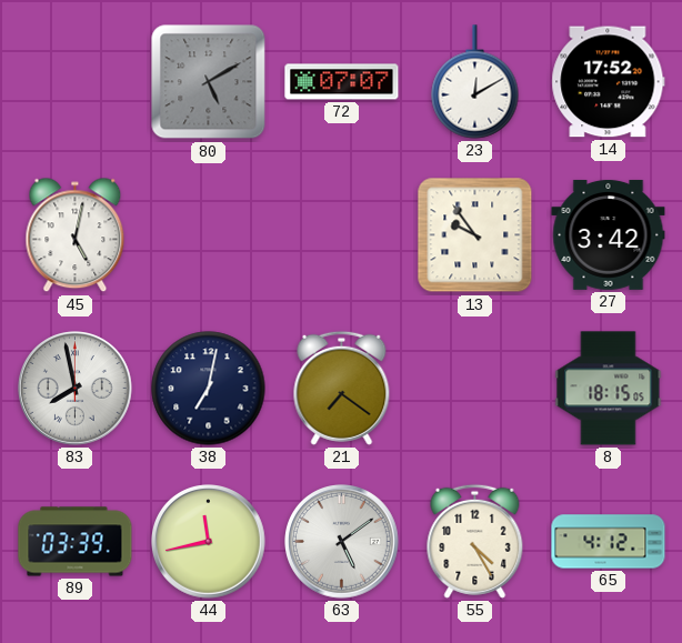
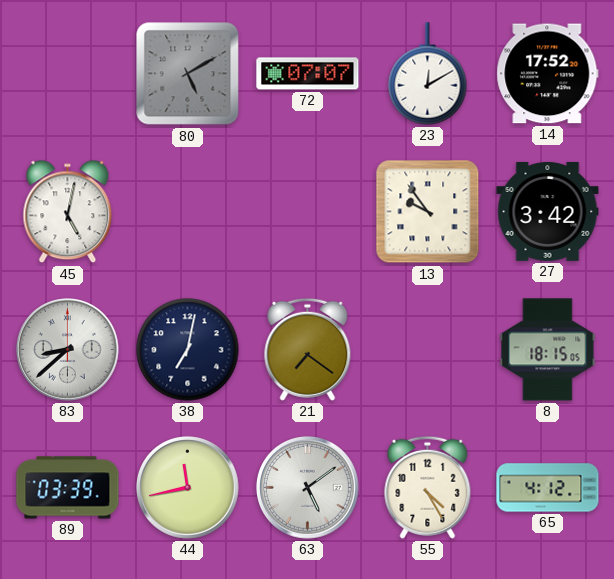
83: 7:58 -> 8:38
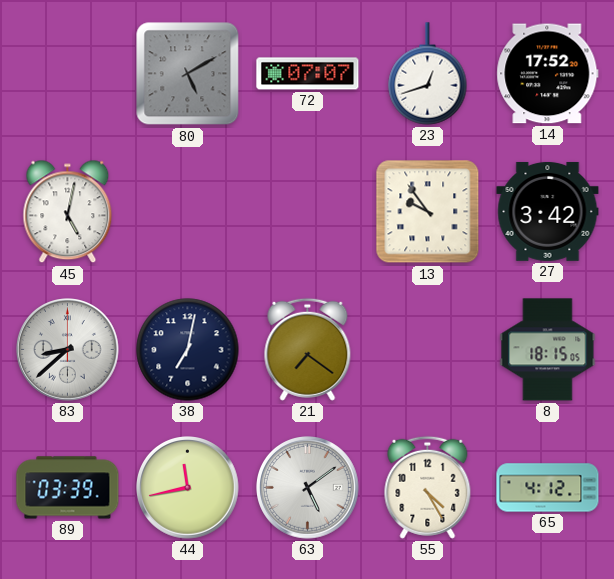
23: 12:10 -> 12:42
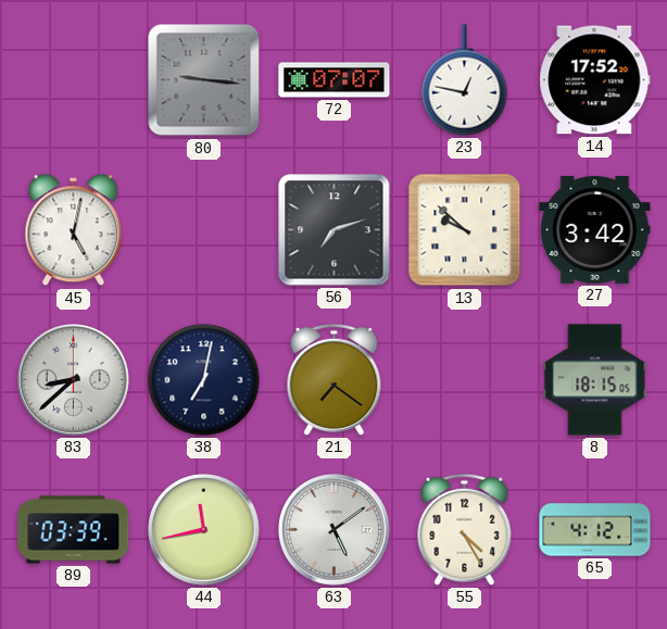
80: 5:10 -> 9:16
23: 12:42 -> 12:47
56: none -> 7:12
13: 9:54 -> 9:52
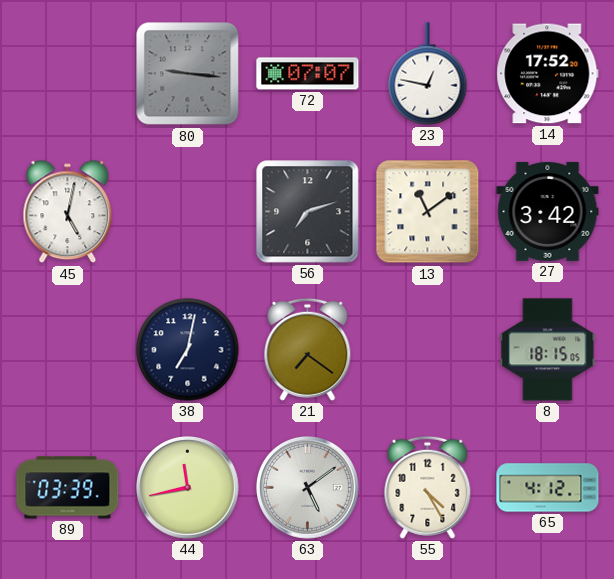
13: 9:52 -> 11:09
83: 8:38 -> none
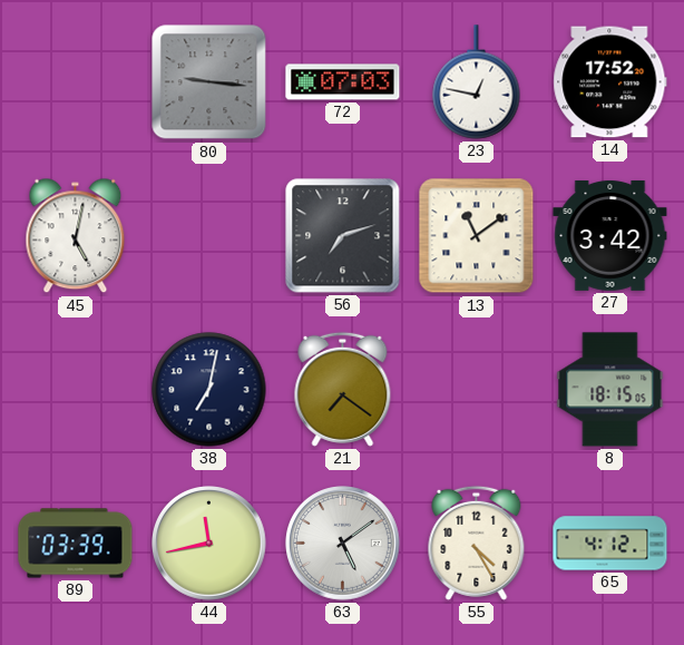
72: 07:07 -> 07:03
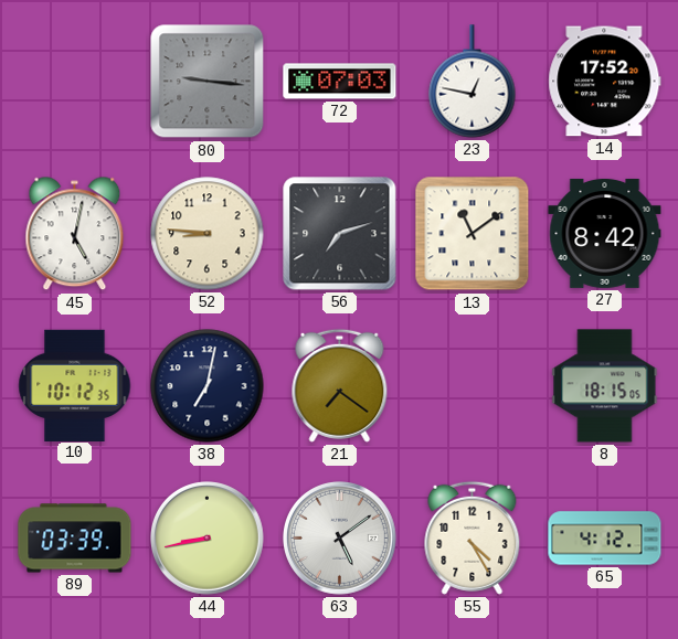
52: none -> 8:46
27: 3:42 -> 8:42
10: none -> 10:12
44: 11:43 -> 8:43
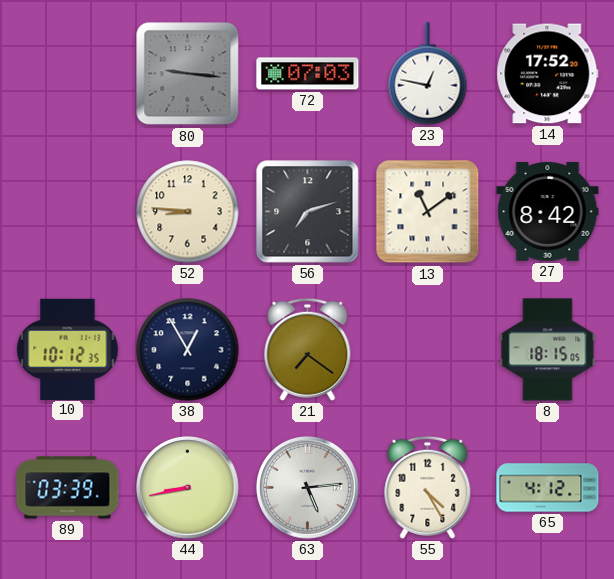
45: 5:02 -> none
38: 7:02 -> 12:55
63: 5:09 -> 5:14
